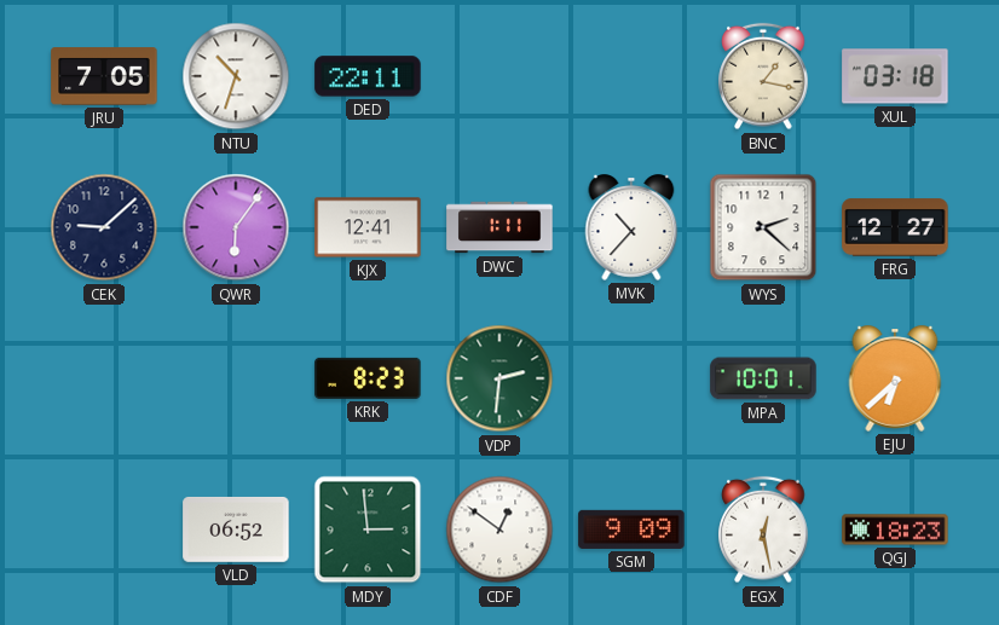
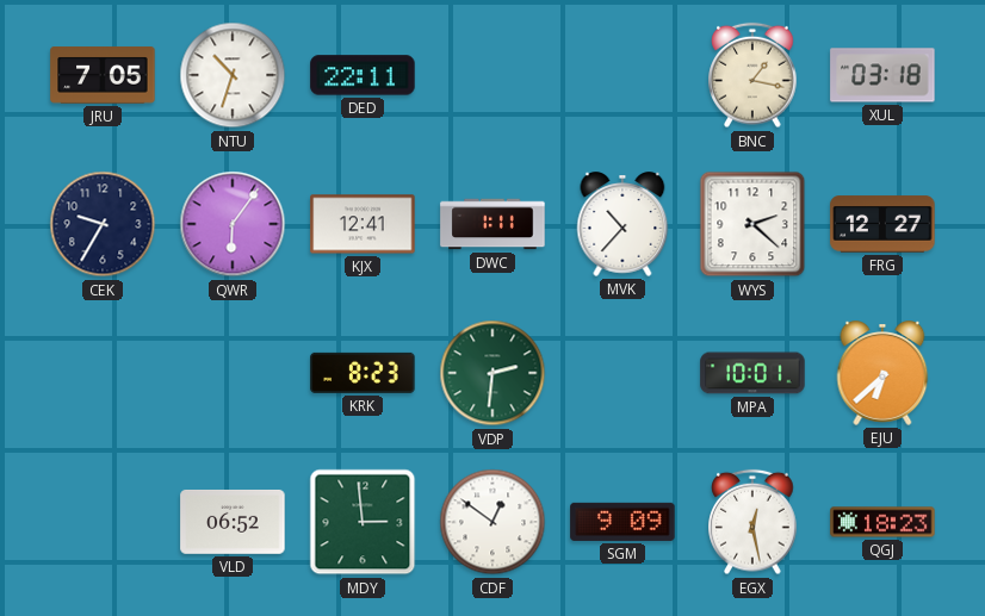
CEK: 9:08 -> 9:35
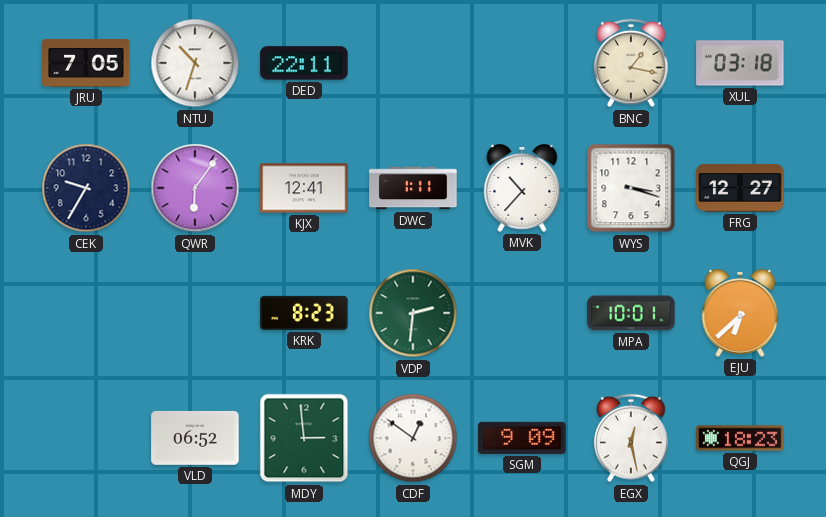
WYS: 2:22 -> 3:18
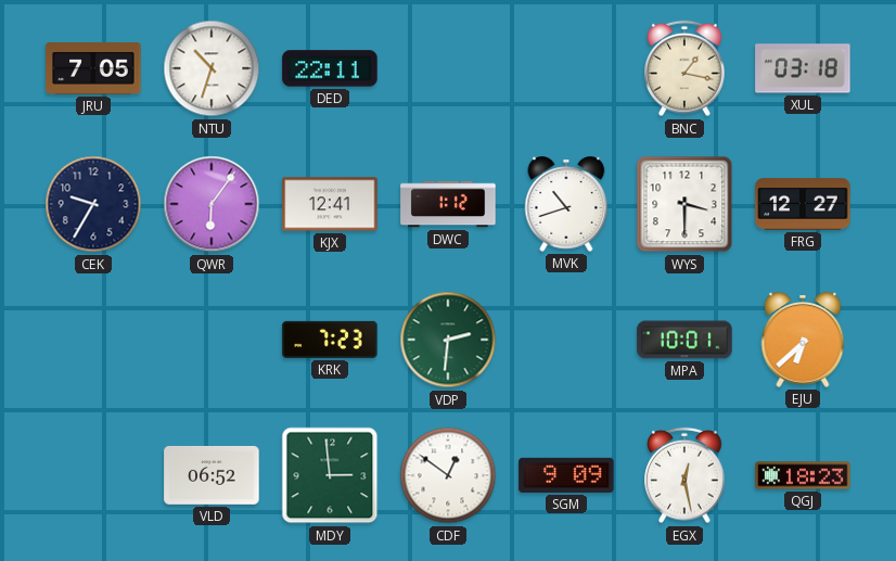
DWC: 1:11 -> 1:12
MVK: 10:37 -> 10:42
WYS: 3:18 -> 3:30
KRK: 8:23 -> 7:23
